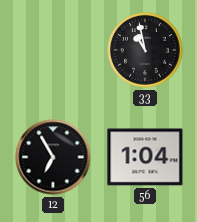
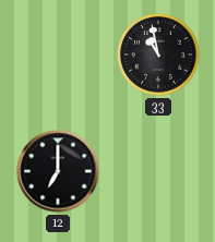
12: 6:55 -> 7:00
56: 1:04 -> none
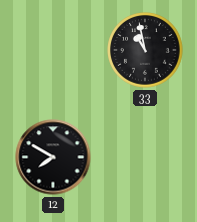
12: 7:00 -> 7:50
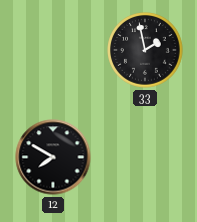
33: 10:58 -> 1:58
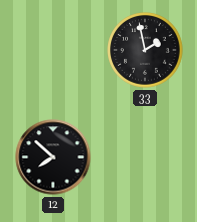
12: 7:50 -> 7:52
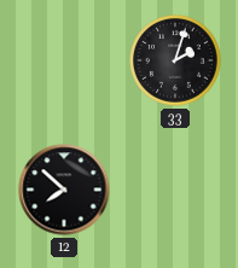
33: 1:58 -> 2:03
